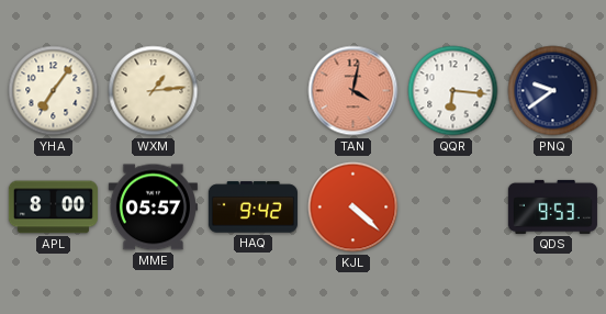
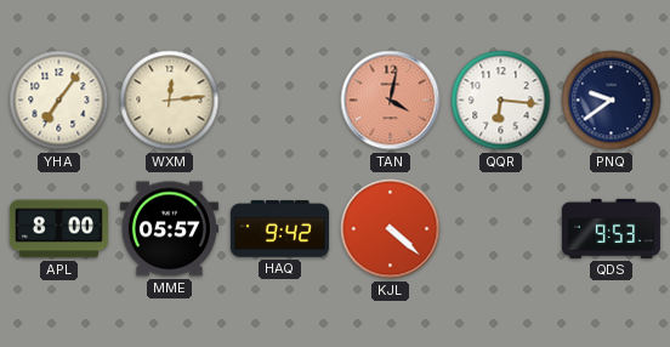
WXM: 1:14 -> 12:14
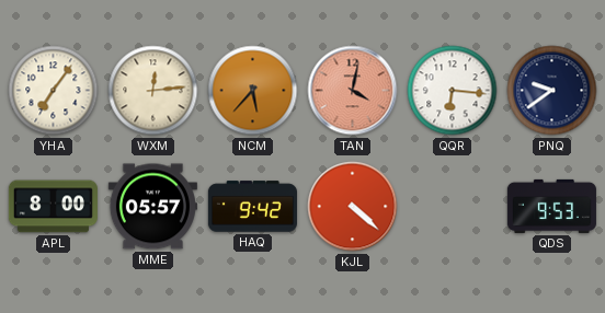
NCM: none -> 5:37
